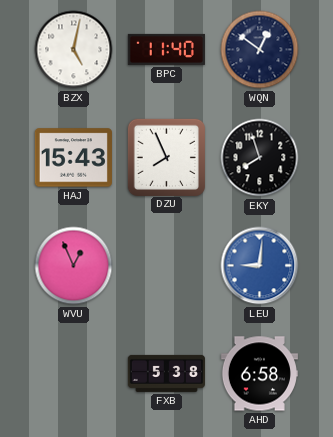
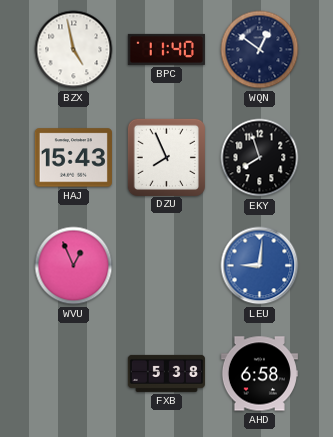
BZX: 5:02 -> 4:58
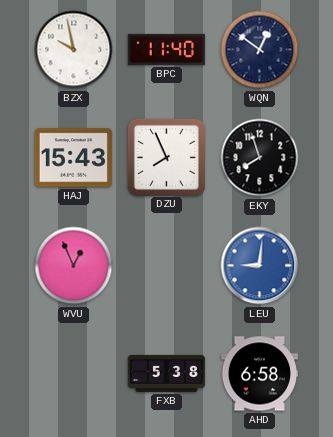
BZX: 4:58 -> 9:58
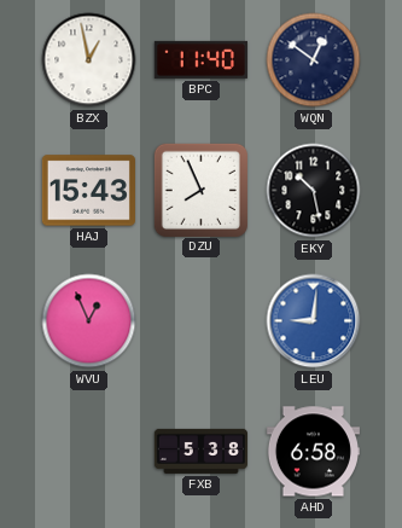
BZX: 9:58 -> 12:58
EKY: 7:57 -> 10:28
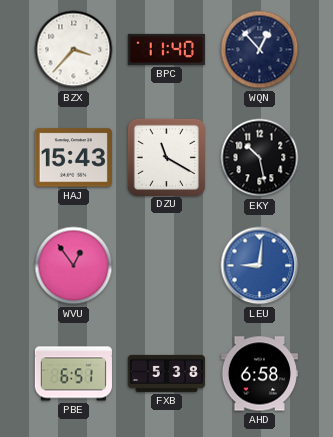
BZX: 12:58 -> 3:37
WQN: 12:51 -> 12:53
DZU: 7:56 -> 11:20
WVU: 12:56 -> 12:54
PBE: none -> 6:51
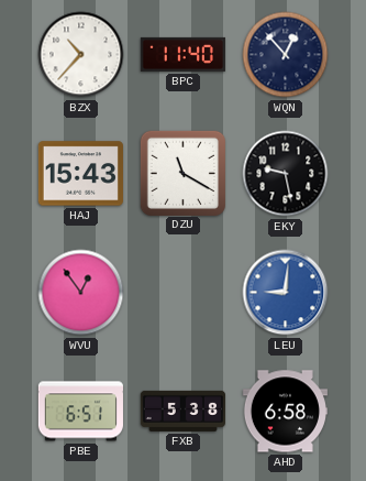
BZX: 3:37 -> 10:37
EKY: 10:28 -> 9:28
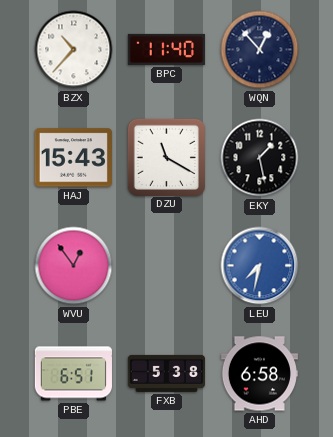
EKY: 9:28 -> 1:28
LEU: 9:01 -> 7:32
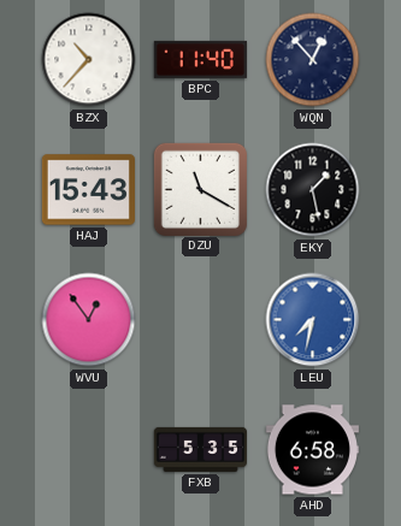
PBE: 6:51 -> none
FXB: 5:38 -> 5:35
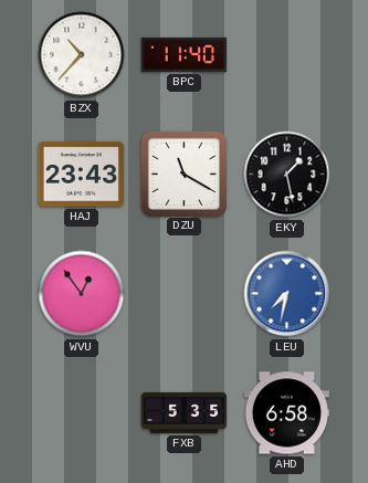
WQN: 12:53 -> none
HAJ: 15:43 -> 23:43
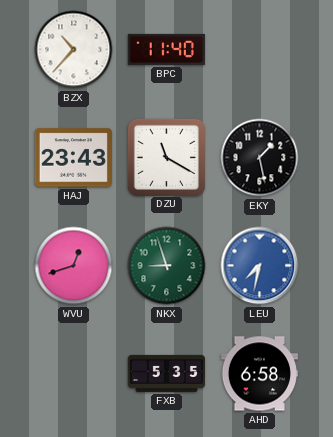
WVU: 12:54 -> 12:42
NKX: none -> 8:57
